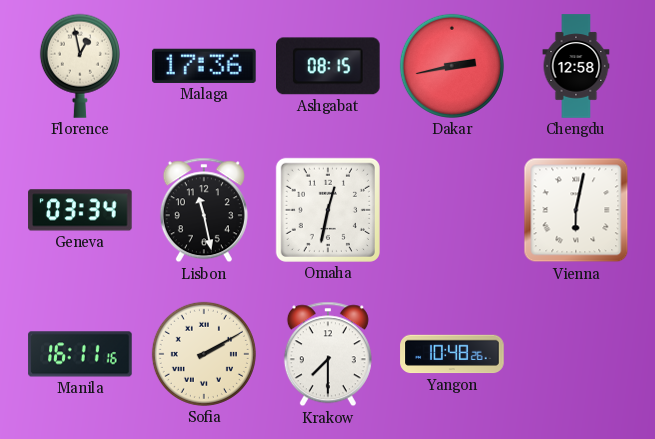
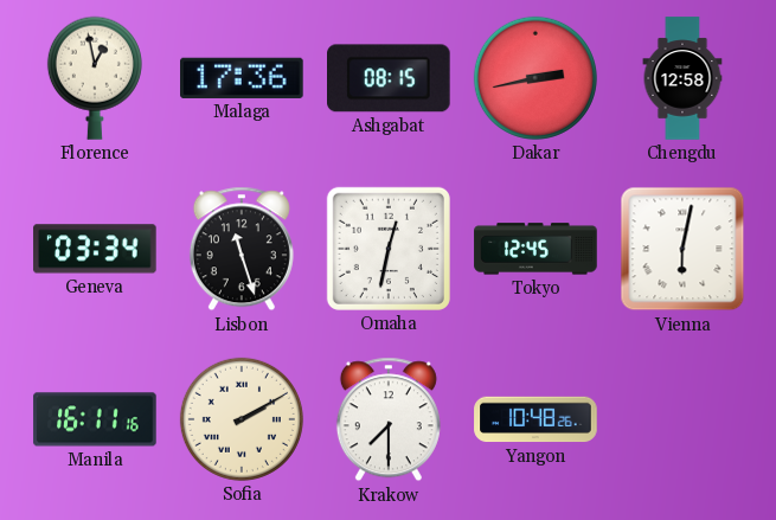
Lisbon: 11:28 -> 11:27
Tokyo: none -> 12:45
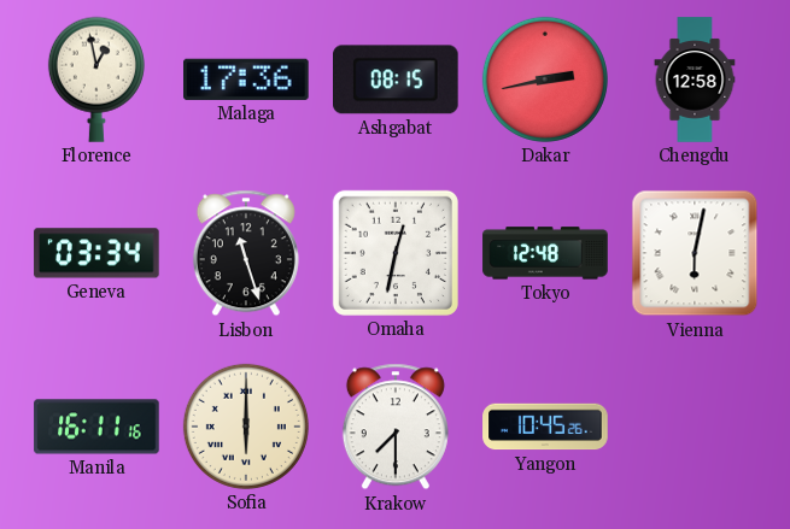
Tokyo: 12:45 -> 12:48
Sofia: 2:10 -> 6:00
Yangon: 10:48 -> 10:45
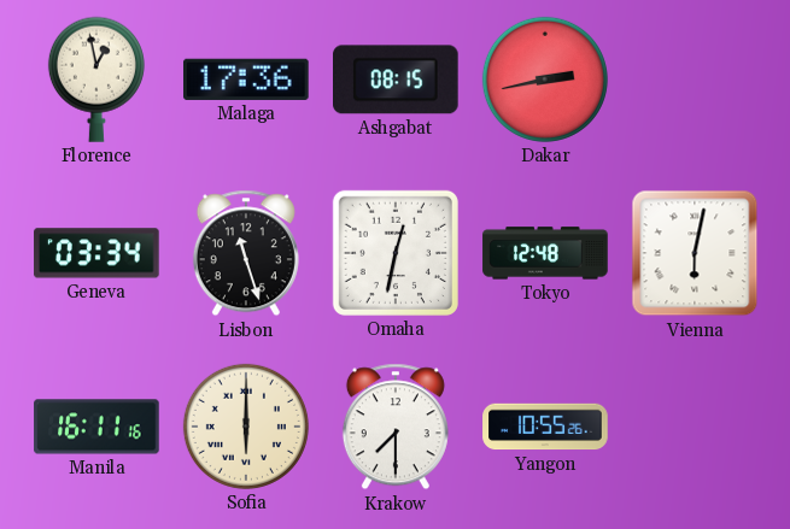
Chengdu: 12:58 -> none
Yangon: 10:45 -> 10:55
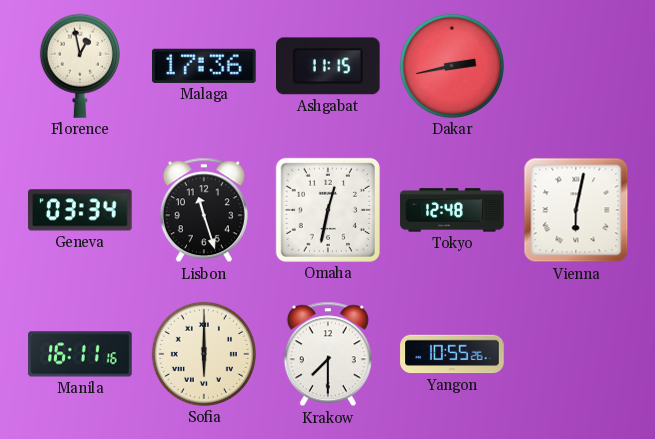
Ashgabat: 08:15 -> 11:15
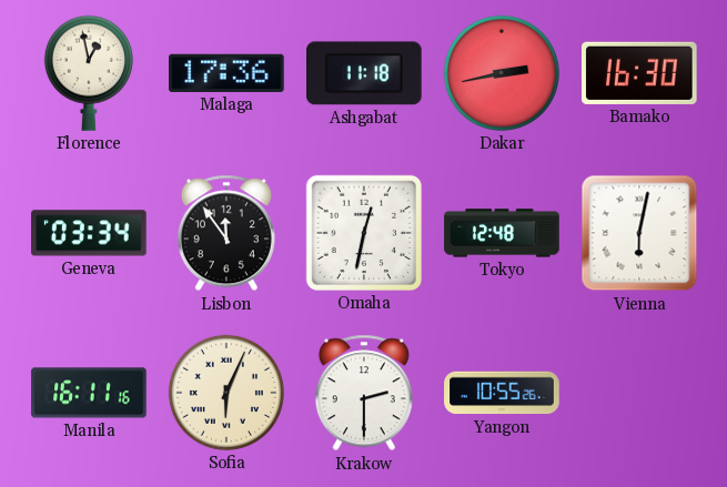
Ashgabat: 11:15 -> 11:18
Bamako: none -> 16:30
Lisbon: 11:27 -> 11:54
Sofia: 6:00 -> 6:04
Krakow: 7:30 -> 2:30
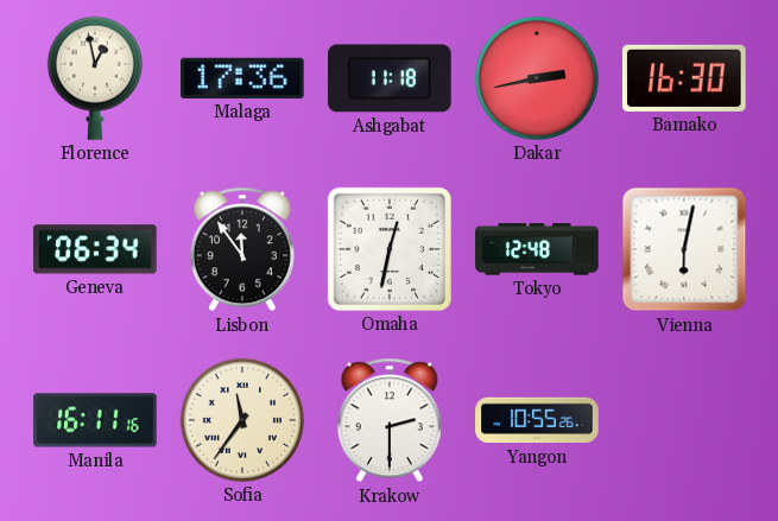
Geneva: 03:34 -> 06:34
Sofia: 6:04 -> 11:36
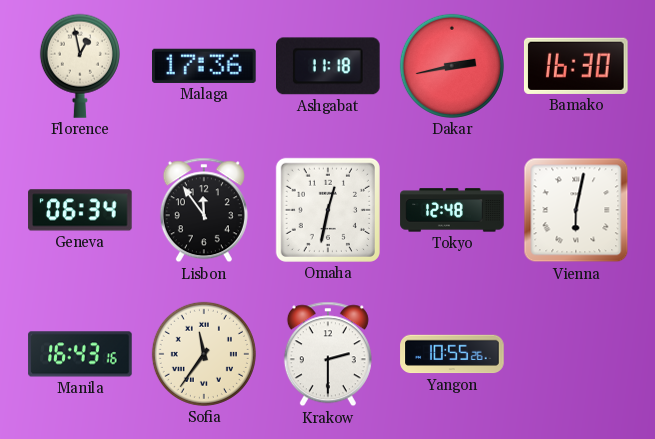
Manila: 16:11 -> 16:43
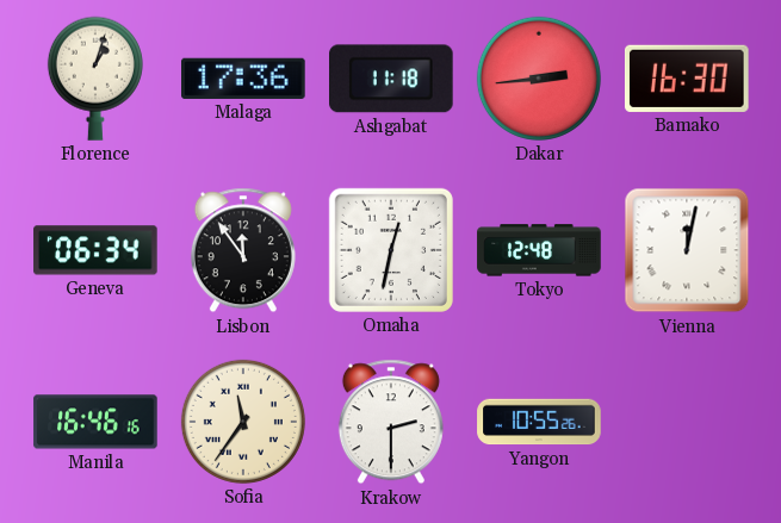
Florence: 12:58 -> 1:03
Dakar: 2:43 -> 2:44
Vienna: 6:02 -> 12:02
Manila: 16:43 -> 16:46
